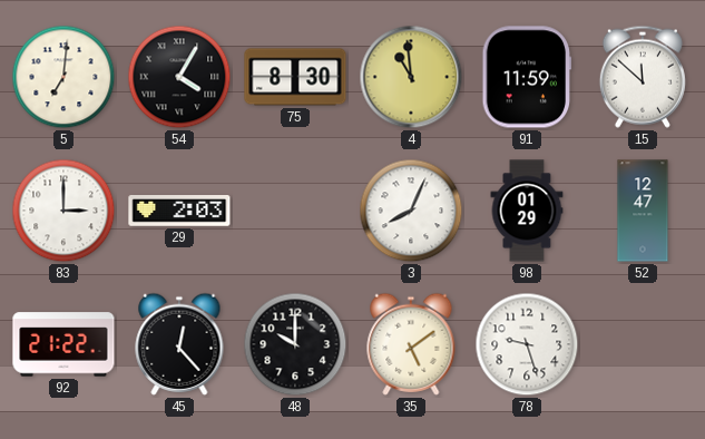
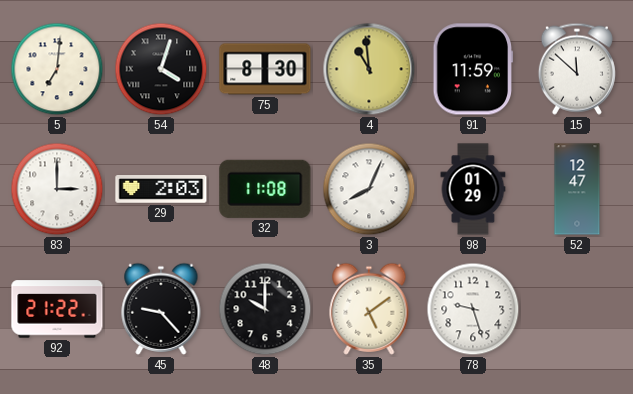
54: 4:05 -> 4:03
32: none -> 11:08
45: 12:23 -> 9:23
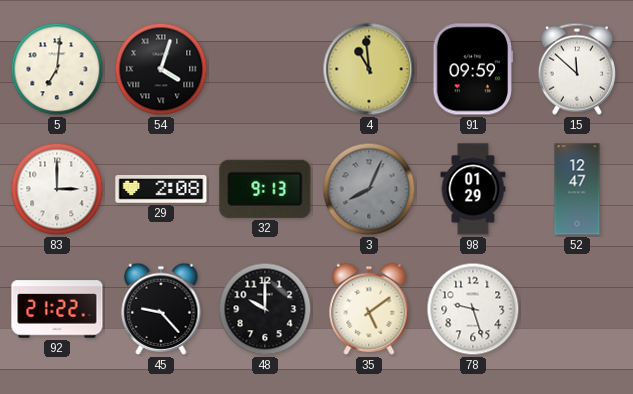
75: 8:30 -> none
91: 11:59 -> 09:59
29: 2:03 -> 2:08
32: 11:08 -> 9:13
3 dial: white -> grey
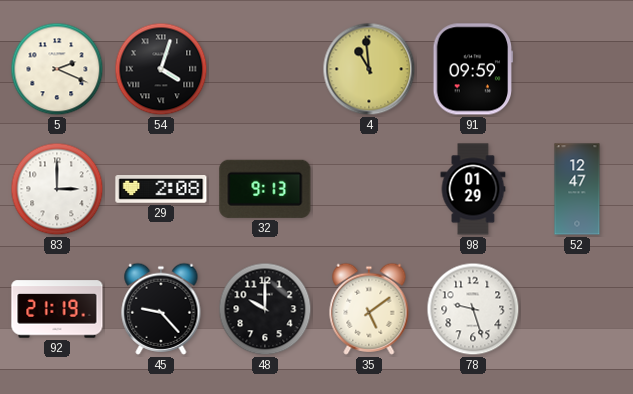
5: 7:01 -> 2:19
15: 11:52 -> none
3: 8:04 -> none
92: 21:22 -> 21:19
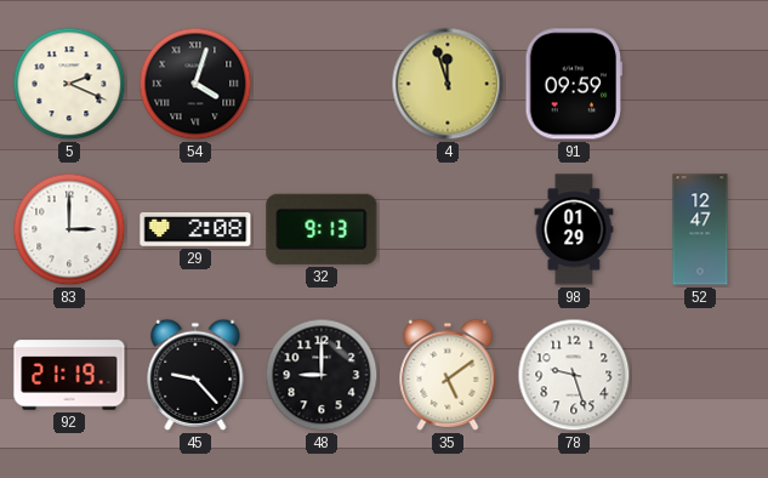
4: 10:59 -> 11:57
48: 10:00 -> 9:00
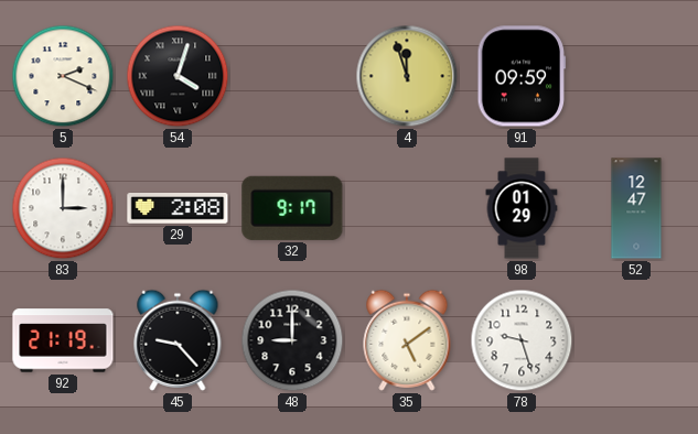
32: 9:13 -> 9:17
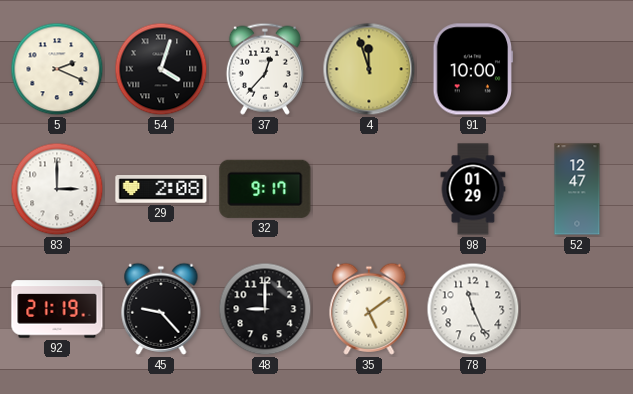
37: none -> 12:37
91: 09:59 -> 10:00
78: 9:27 -> 11:26
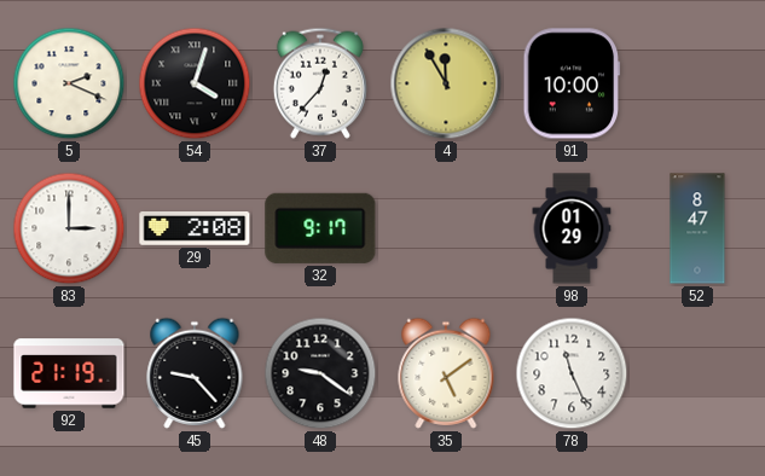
4: 11:57 -> 11:55
52: 12:47 -> 8:47
48: 9:00 -> 9:21
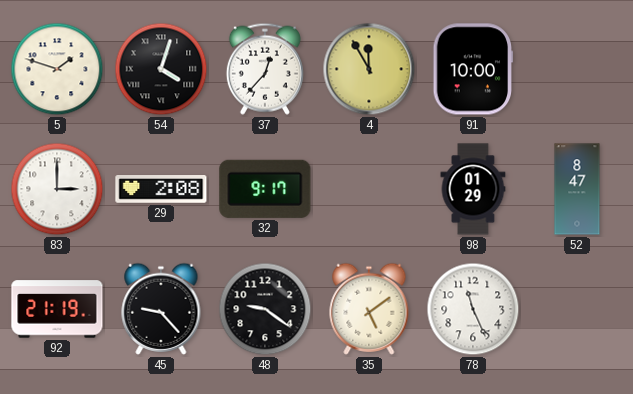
5: 2:19 -> 1:48
